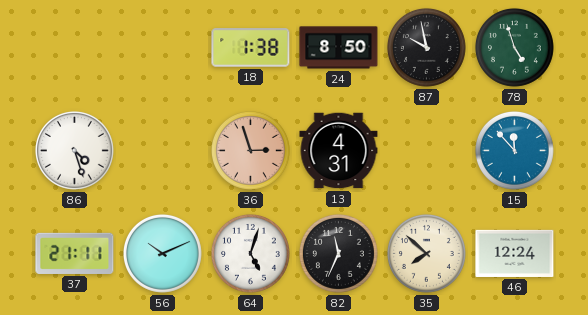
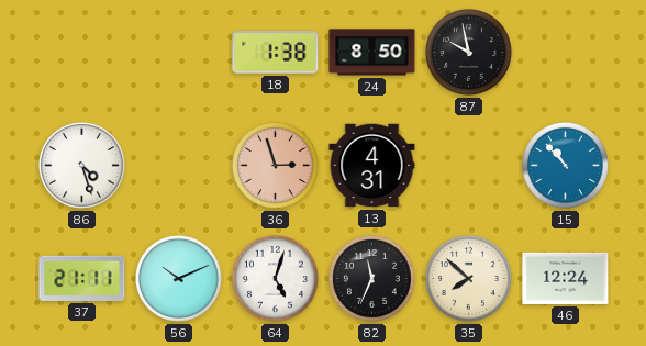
78: 4:57 -> none
15: 11:53 -> 10:53
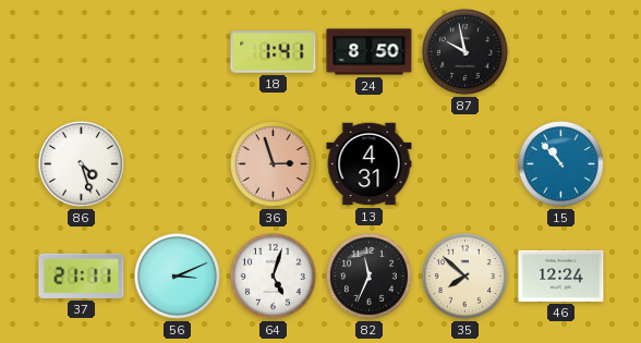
18: 1:38 -> 1:41
56: 10:11 -> 3:11
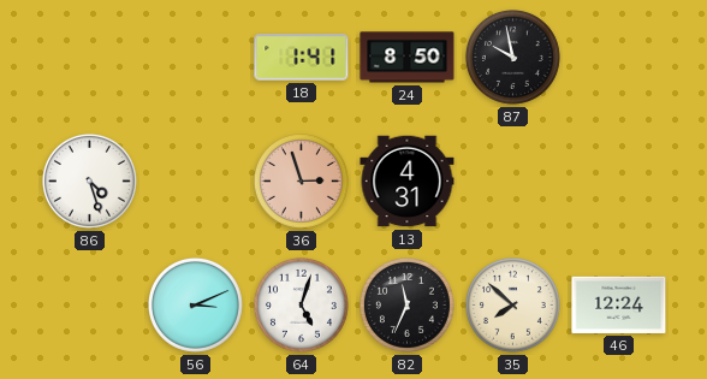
15: 10:53 -> none
37: 21:11 -> none
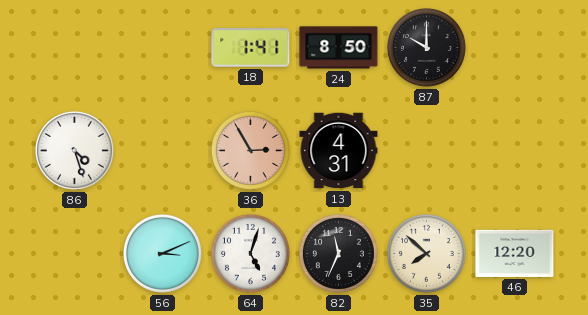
87: 9:58 -> 10:00
36: 2:57 -> 2:55
46: 12:24 -> 12:20
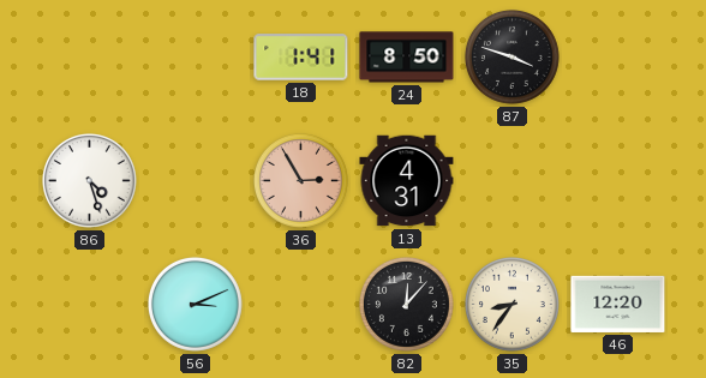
87: 10:00 -> 3:48
64: 5:03 -> none
82: 11:34 -> 12:07
35: 7:52 -> 8:36
